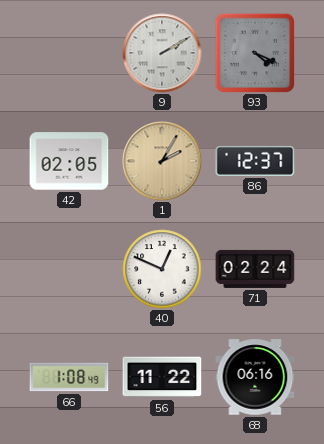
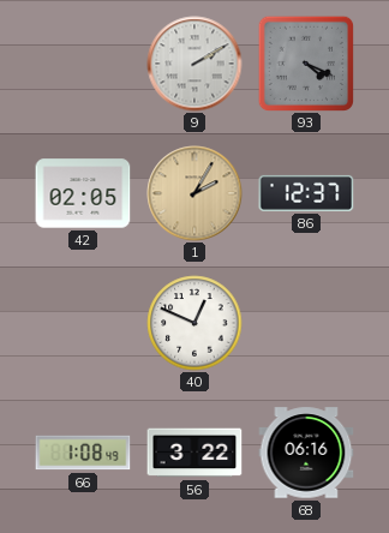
71: 02:24 -> none
56: 11:22 -> 3:22
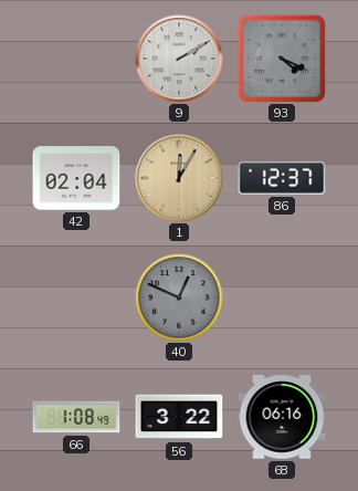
42: 02:05 -> 02:04
1: 2:05 -> 12:05
40 dial: white -> grey
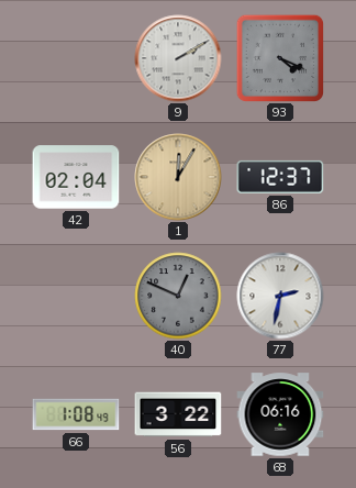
77: none -> 2:32
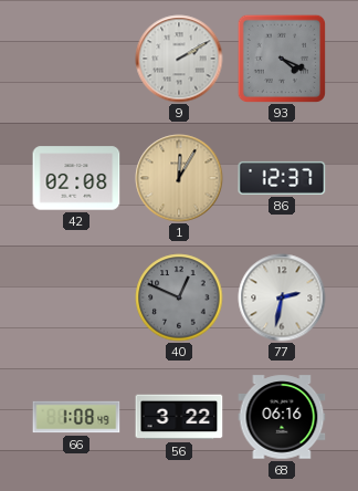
42: 02:04 -> 02:08
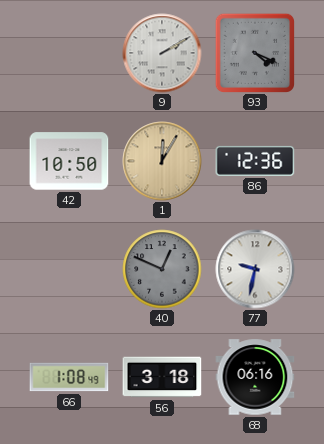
42: 02:08 -> 10:50
86: 12:37 -> 12:36
77: 2:32 -> 9:32
56: 3:22 -> 3:18
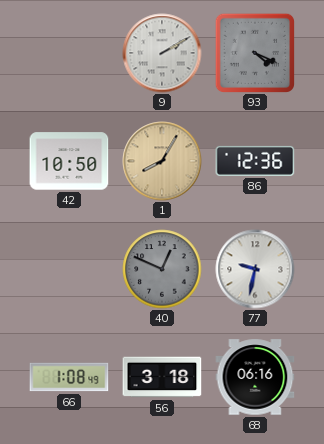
1: 12:05 -> 8:05
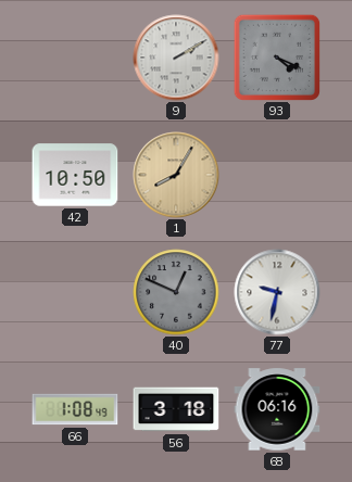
86: 12:36 -> none
